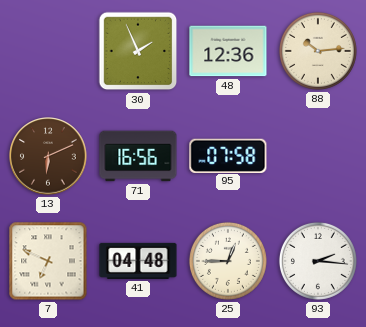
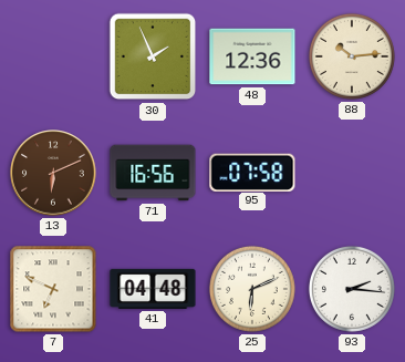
25: 12:45 -> 6:11
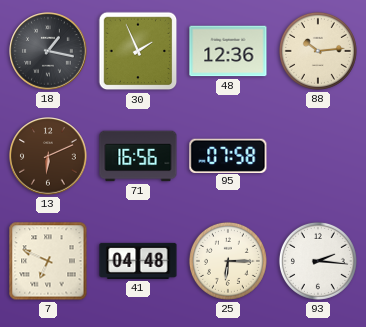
18: none -> 1:17
25: 6:11 -> 6:15
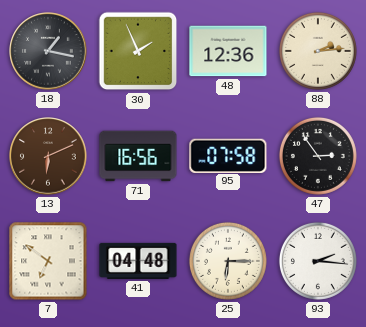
88: 10:14 -> 2:14
47: none -> 2:54
7: 6:49 -> 6:51
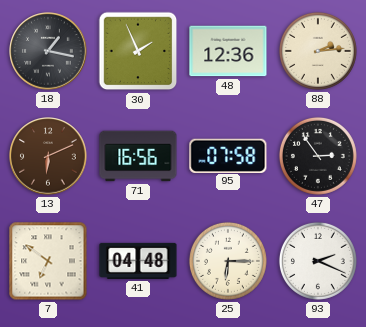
93: 2:16 -> 2:19
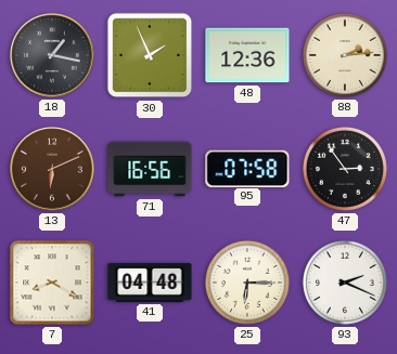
7: 6:51 -> 8:20
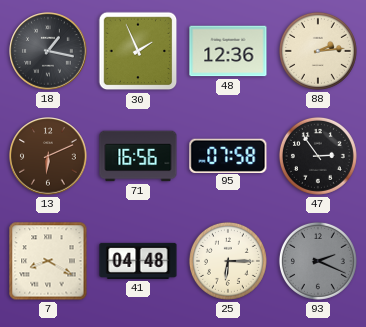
93 dial: white -> grey
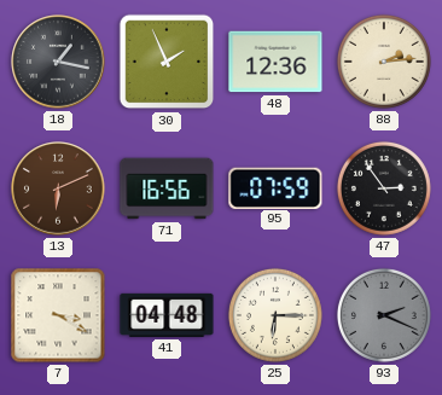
95: 07:58 -> 07:59
7: 8:20 -> 3:20
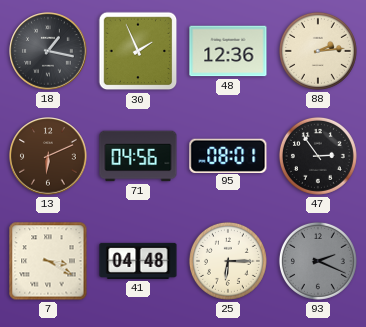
71: 16:56 -> 04:56
95: 07:59 -> 08:01
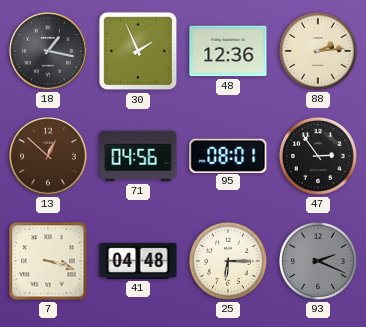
13: 6:11 -> 12:52
7: 3:20 -> 3:18
